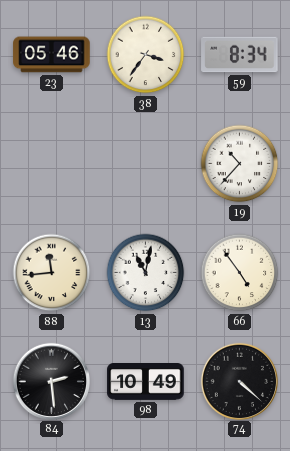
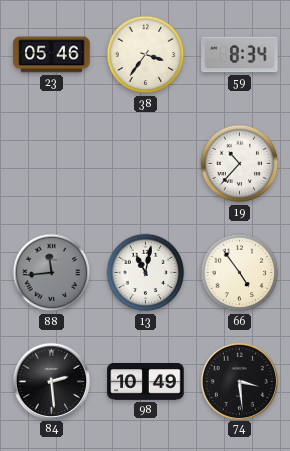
88 dial: cream -> grey
74: 4:22 -> 3:29
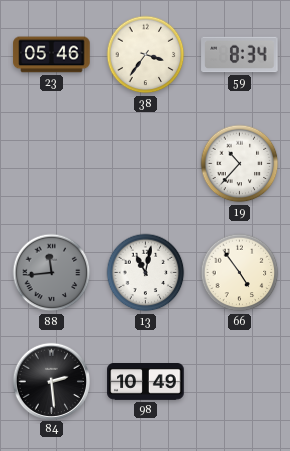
74: 3:29 -> none
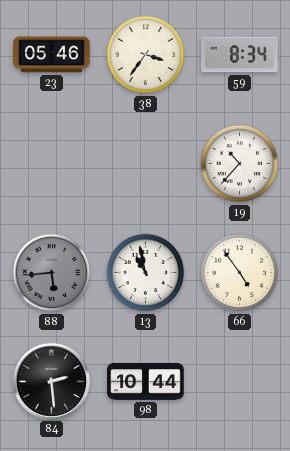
88: 11:44 -> 5:44
13: 11:02 -> 10:58
98: 10:49 -> 10:44
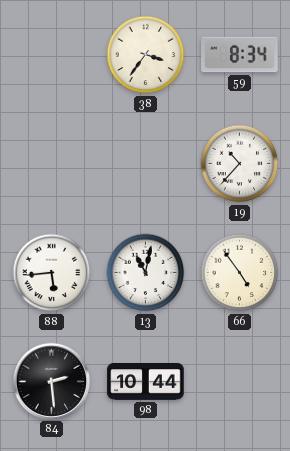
23: 05:46 -> none
88 dial: grey -> white
13: 10:58 -> 11:02
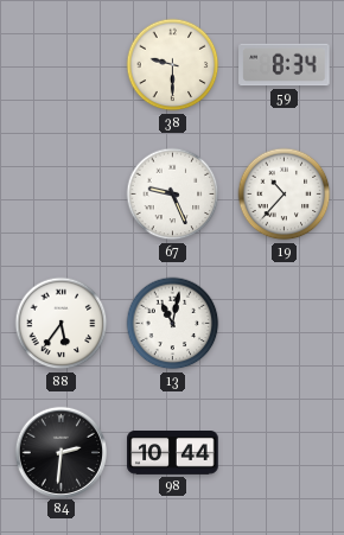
38: 3:36 -> 9:30
67: none -> 9:26
88: 5:44 -> 5:36
66: 4:54 -> none
84: 2:29 -> 2:31
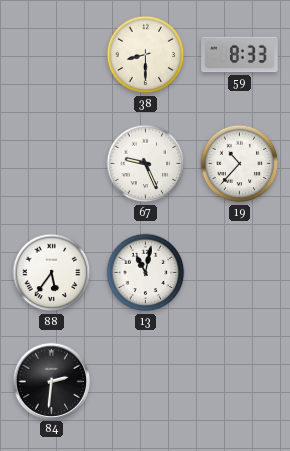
38: 9:30 -> 8:30
59: 8:34 -> 8:33
98: 10:44 -> none
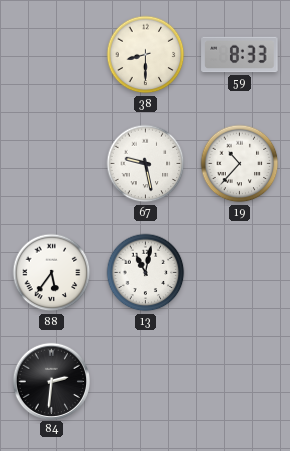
67: 9:26 -> 9:28
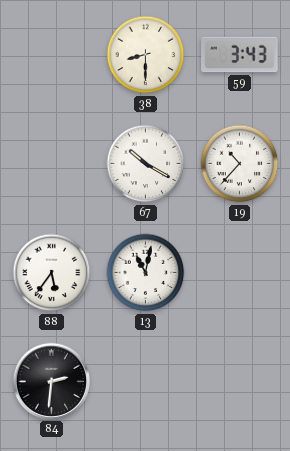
59: 8:33 -> 3:43
67: 9:28 -> 10:20
